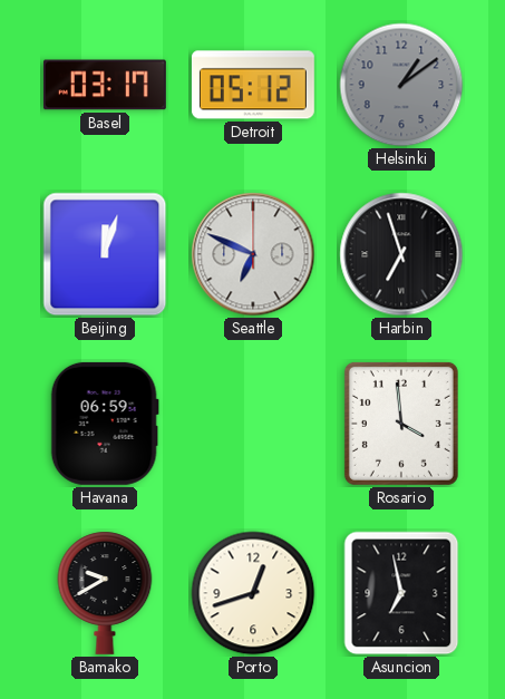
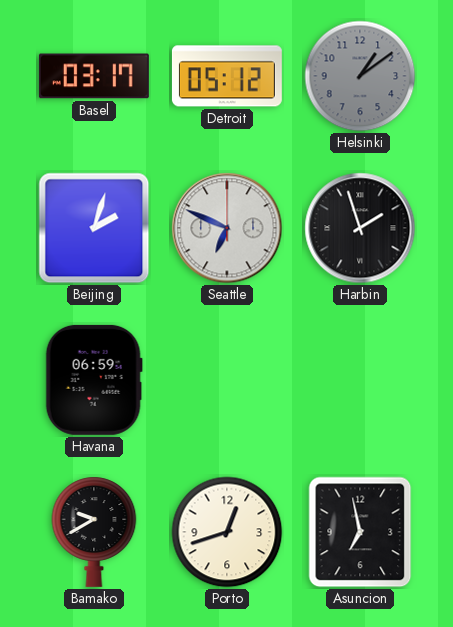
Beijing: 12:03 -> 2:03
Harbin: 6:57 -> 1:57
Rosario: 3:59 -> none
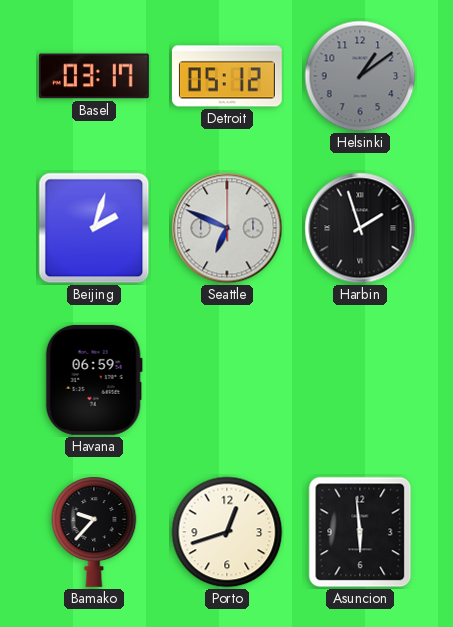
Bamako: 9:40 -> 9:37
Asuncion: 6:58 -> 5:59
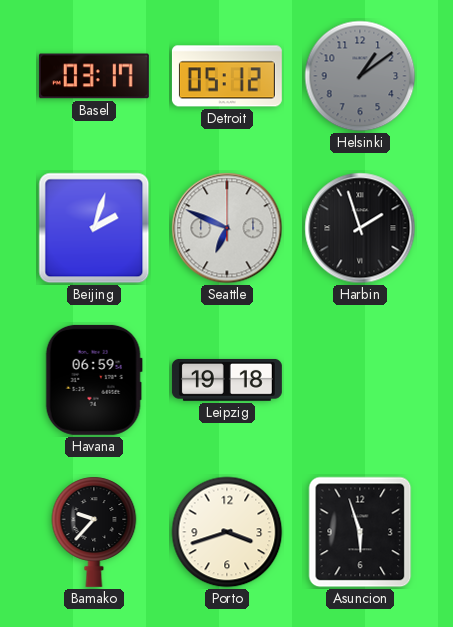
Leipzig: none -> 19:18
Porto: 12:42 -> 3:42
Asuncion: 5:59 -> 5:57
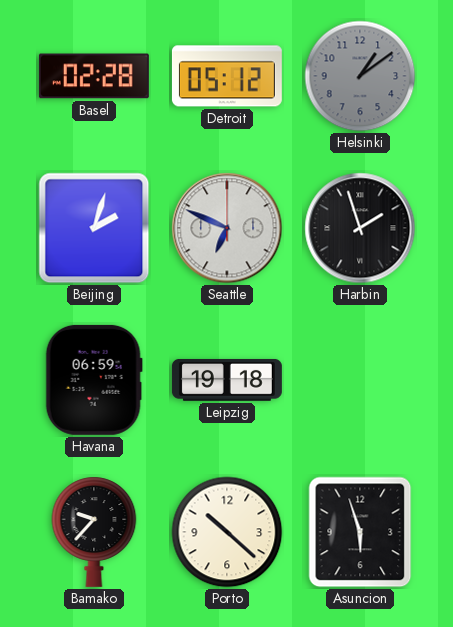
Basel: 03:17 -> 02:28
Porto: 3:42 -> 10:22
